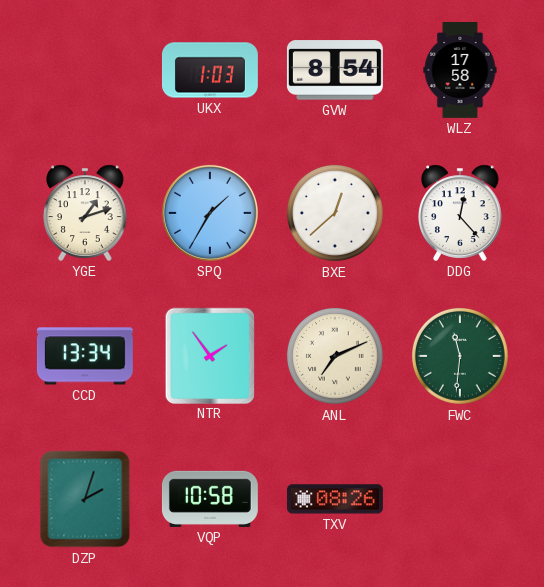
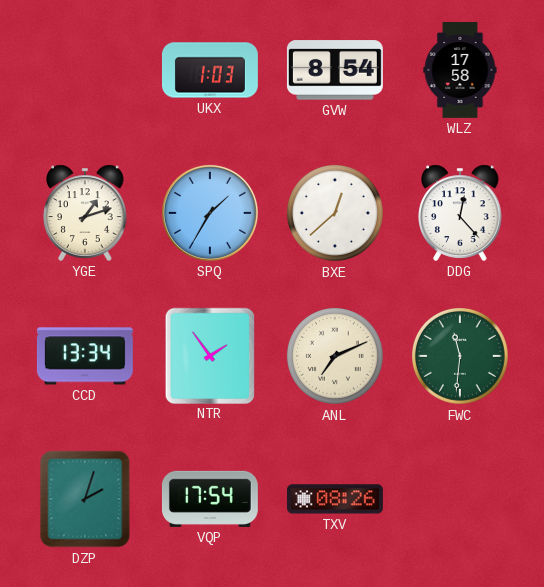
VQP: 10:58 -> 17:54
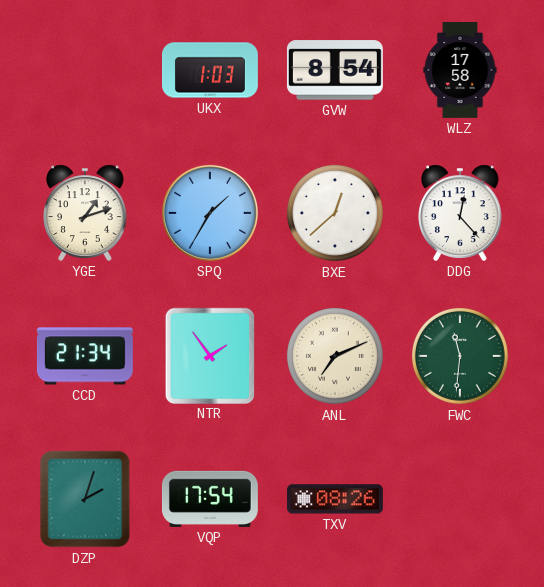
CCD: 13:34 -> 21:34
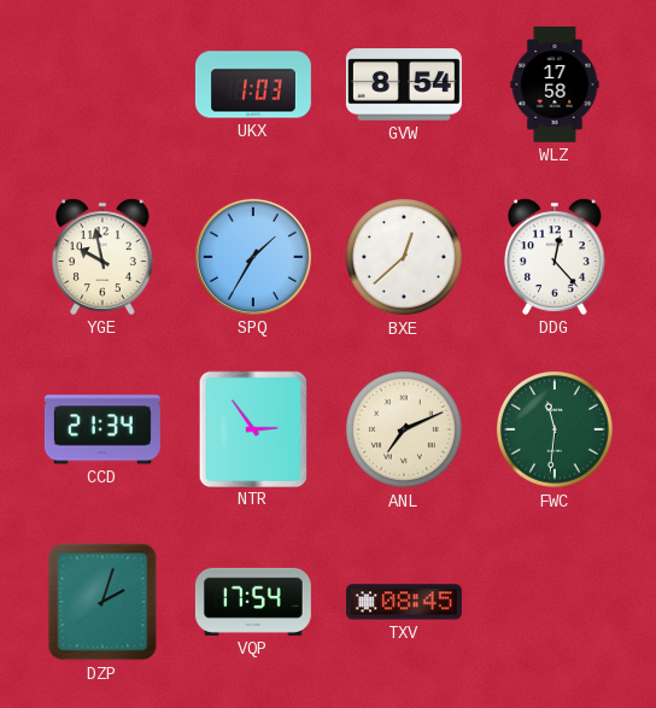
YGE: 1:12 -> 9:58
NTR: 1:54 -> 2:54
TXV: 08:26 -> 08:45
